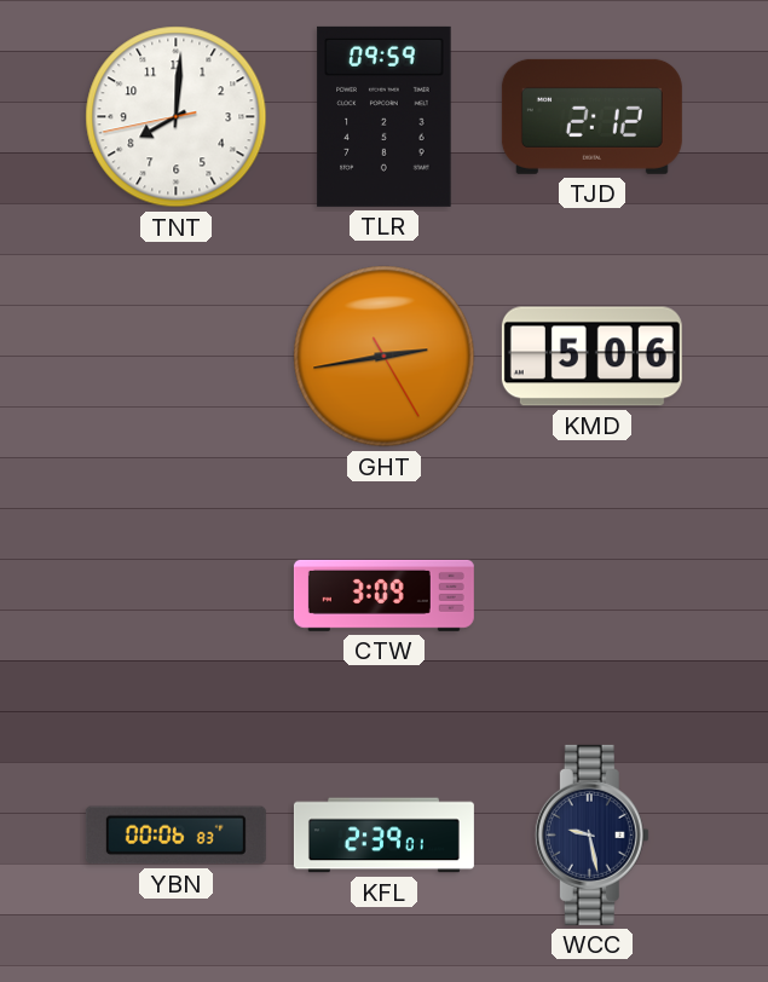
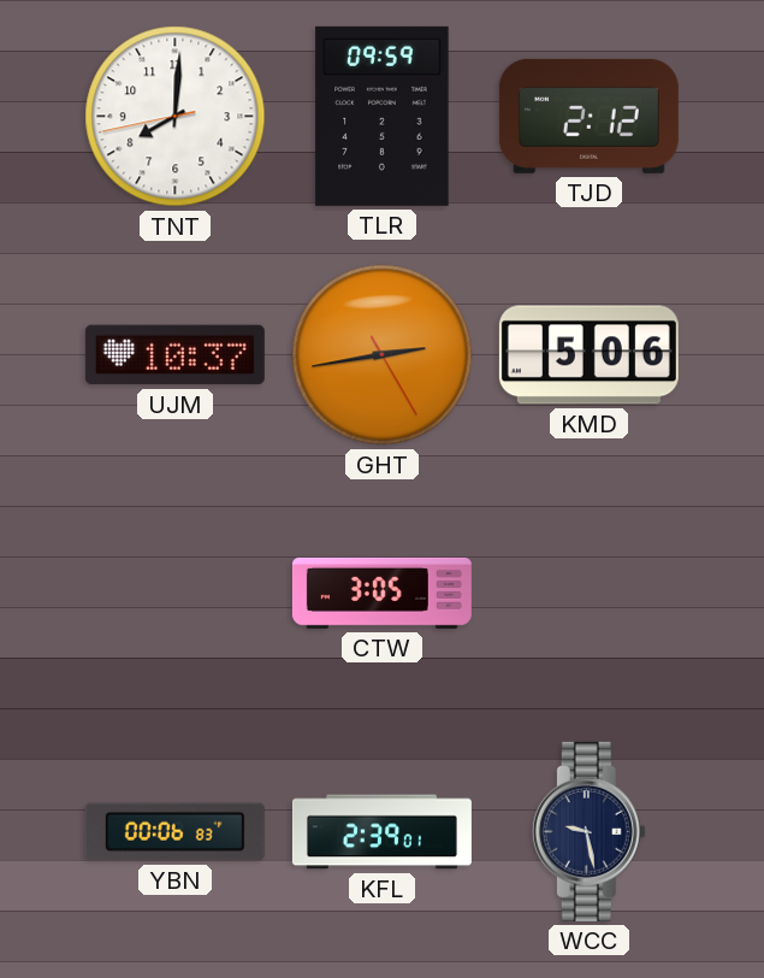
UJM: none -> 10:37
CTW: 3:09 -> 3:05
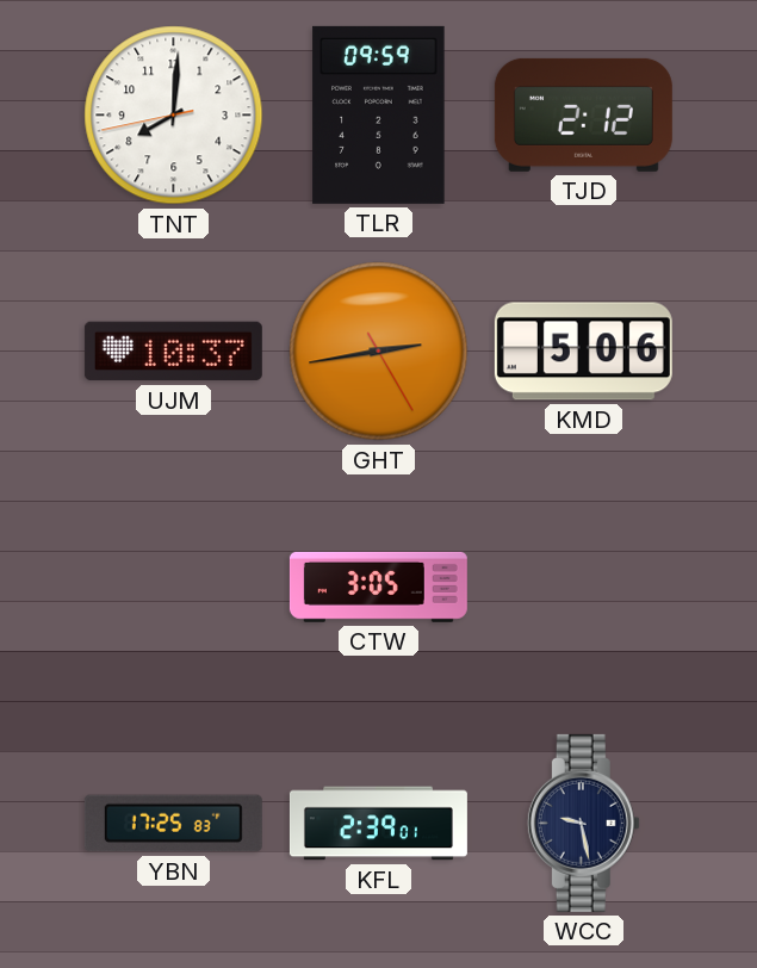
YBN: 00:06 -> 17:25
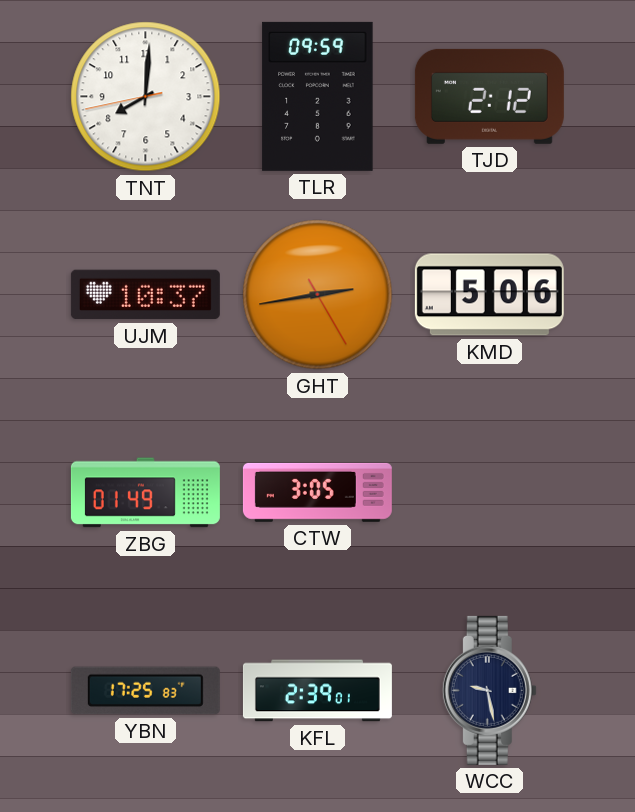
ZBG: none -> 01:49
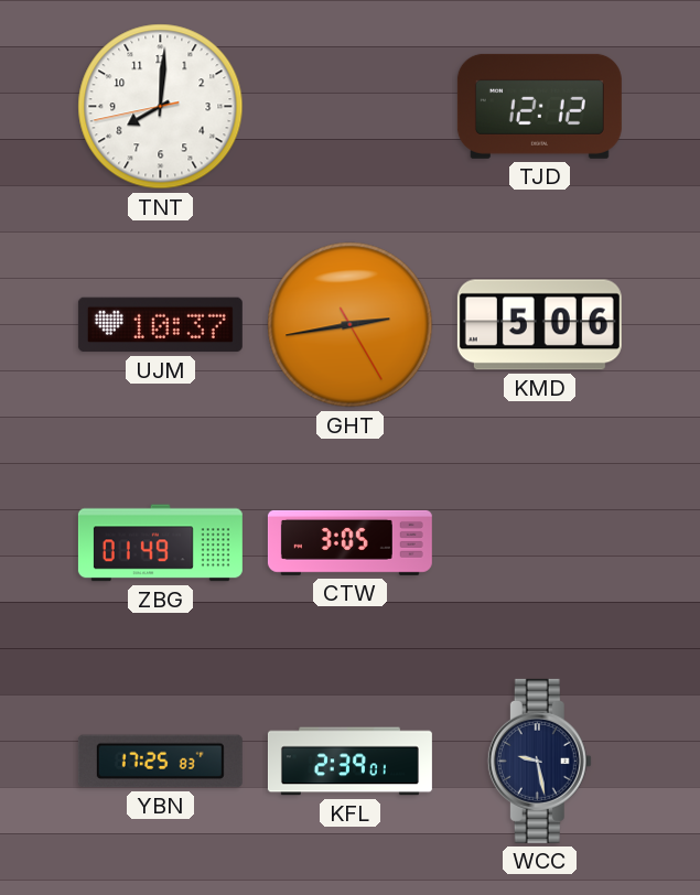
TLR: 09:59 -> none
TJD: 2:12 -> 12:12
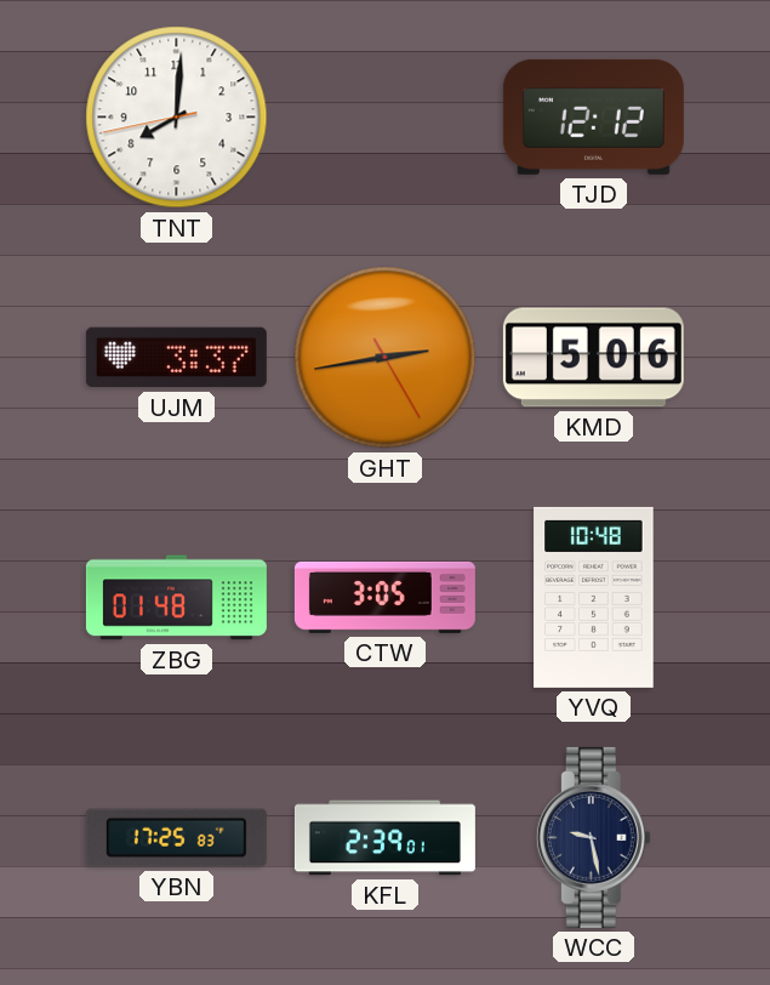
UJM: 10:37 -> 3:37
ZBG: 01:49 -> 01:48
YVQ: none -> 10:48
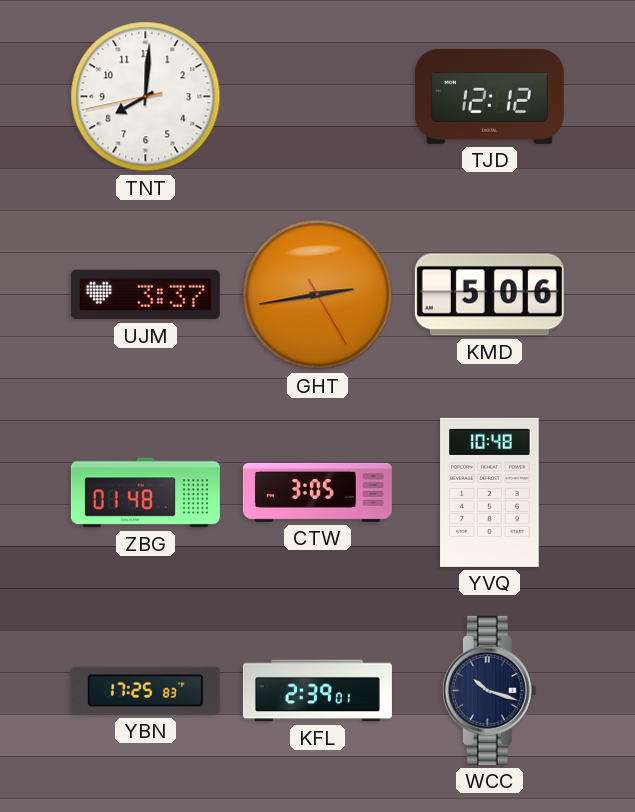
WCC: 9:28 -> 10:18
